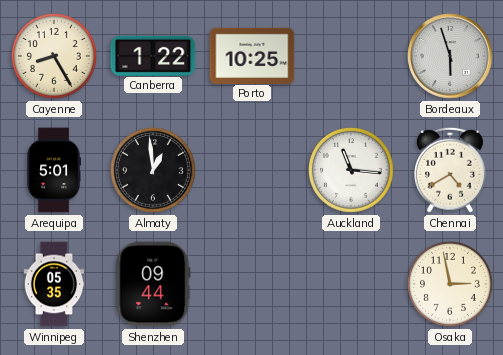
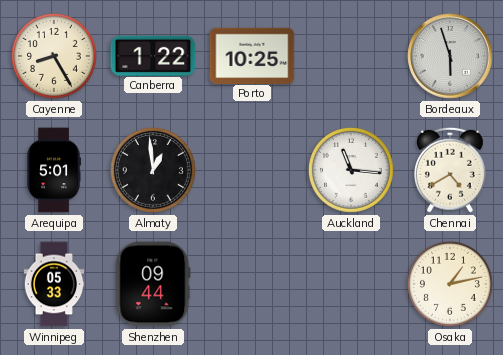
Winnipeg: 05:35 -> 05:33
Osaka: 2:58 -> 1:13
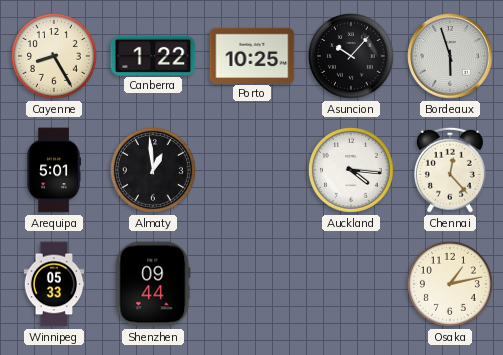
Asuncion: none -> 10:07
Auckland: 11:16 -> 4:16
Chennai: 4:40 -> 12:23
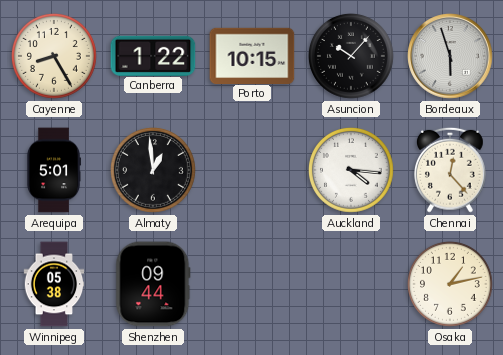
Porto: 10:25 -> 10:15
Winnipeg: 05:33 -> 05:38
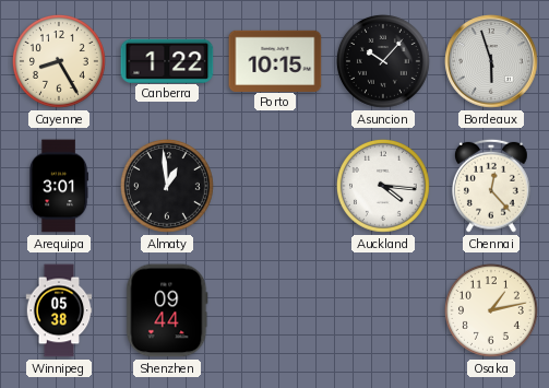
Arequipa: 5:01 -> 3:01
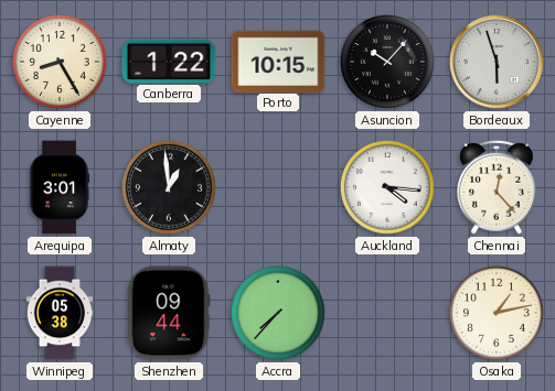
Accra: none -> 7:37
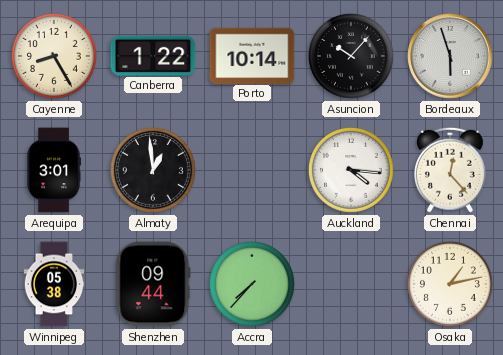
Porto: 10:15 -> 10:14
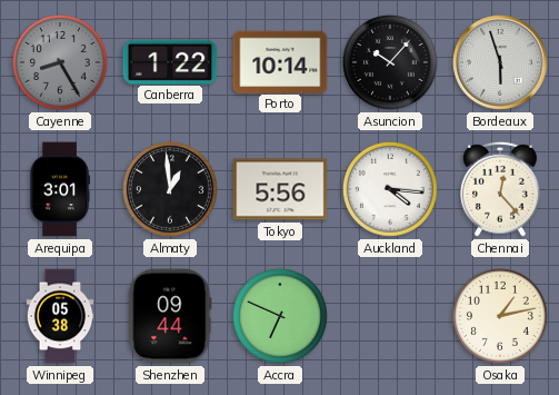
Cayenne dial: cream -> grey
Tokyo: none -> 5:56
Accra: 7:37 -> 6:49
